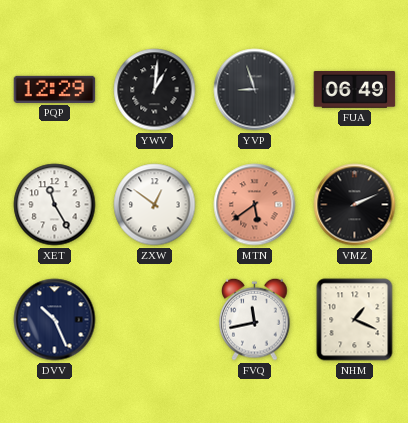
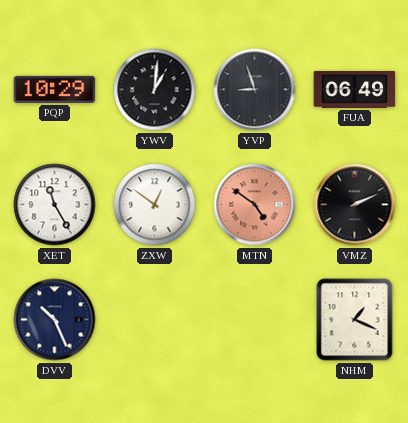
PQP: 12:29 -> 10:29
MTN: 5:39 -> 4:51
FVQ: 11:43 -> none
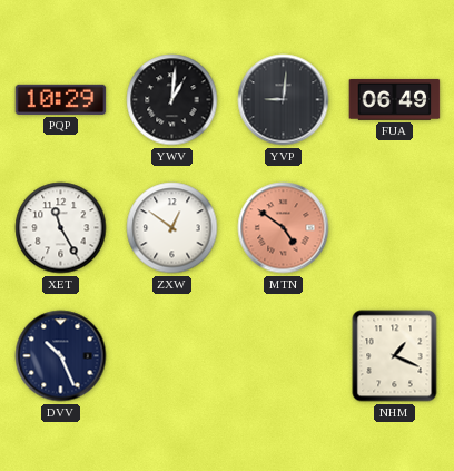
YVP: 8:57 -> 9:01
VMZ: 2:11 -> none
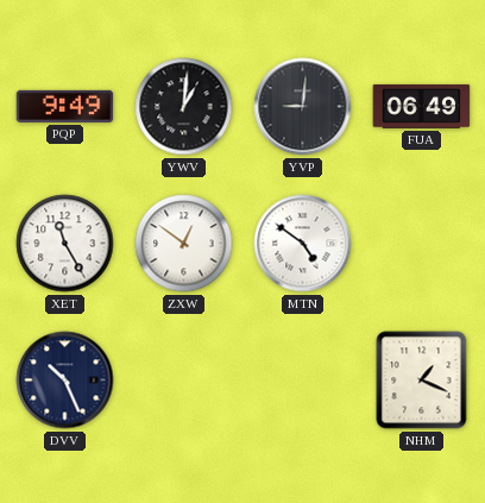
PQP: 10:29 -> 9:49
MTN dial: salmon -> white
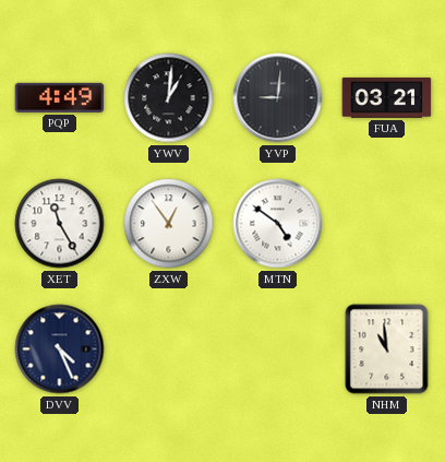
PQP: 9:49 -> 4:49
FUA: 06:49 -> 03:21
ZXW: 12:51 -> 12:54
DVV: 10:26 -> 4:26
NHM: 1:19 -> 10:59
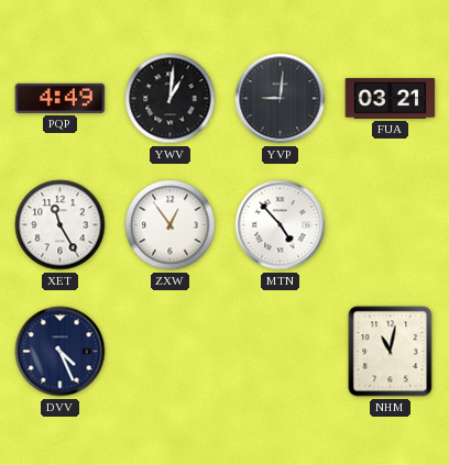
MTN: 4:51 -> 4:53
NHM: 10:59 -> 11:02
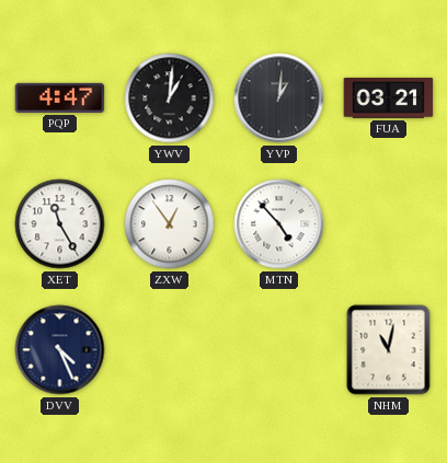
PQP: 4:49 -> 4:47
YVP: 9:01 -> 1:01
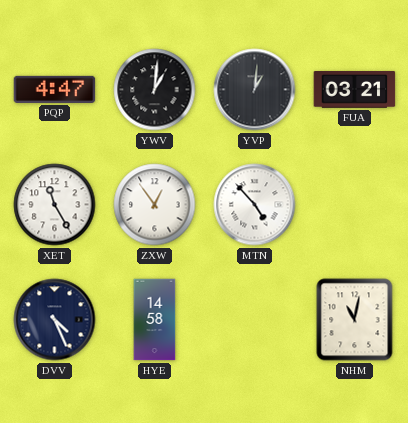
HYE: none -> 14:58
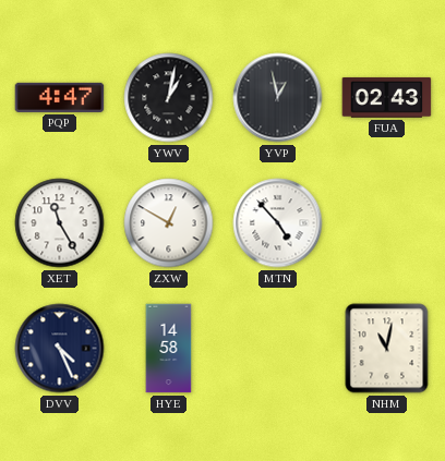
YWV: 1:01 -> 1:02
YVP: 1:01 -> 12:58
FUA: 03:21 -> 02:43
ZXW: 12:54 -> 12:50
